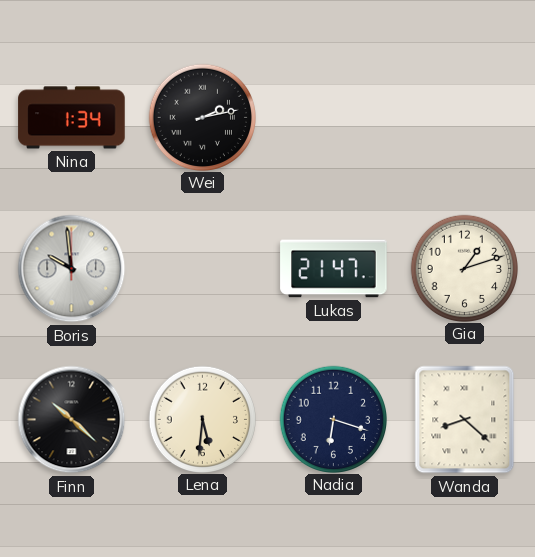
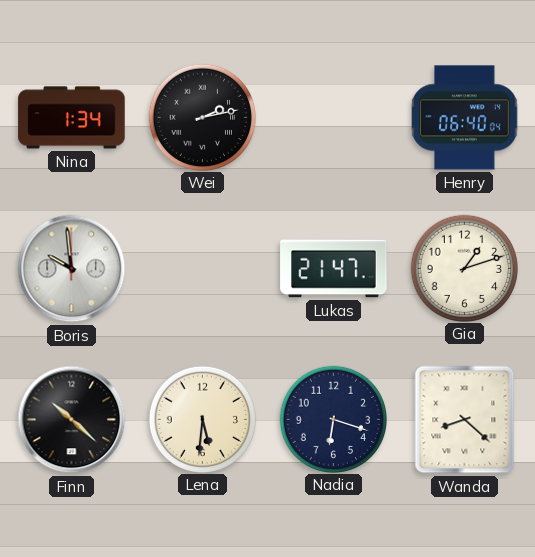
Henry: none -> 06:40
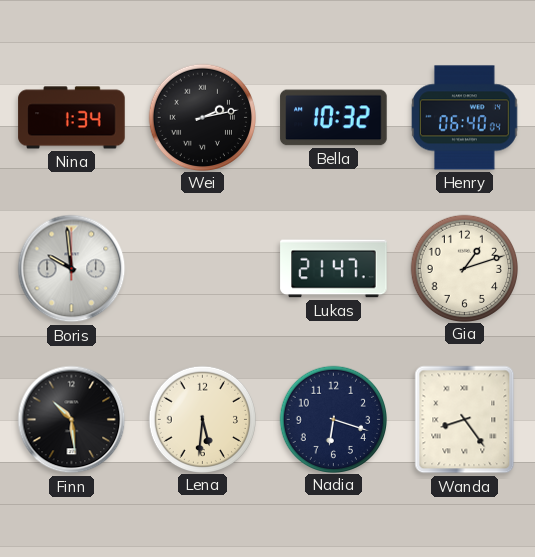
Bella: none -> 10:32
Finn: 10:22 -> 10:29
Wanda: 8:22 -> 8:24
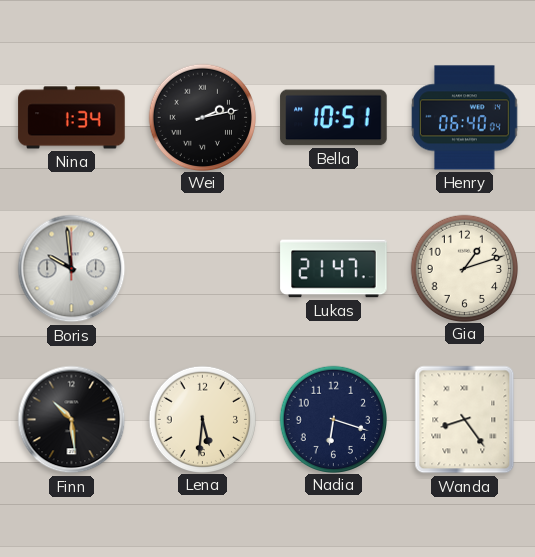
Bella: 10:32 -> 10:51
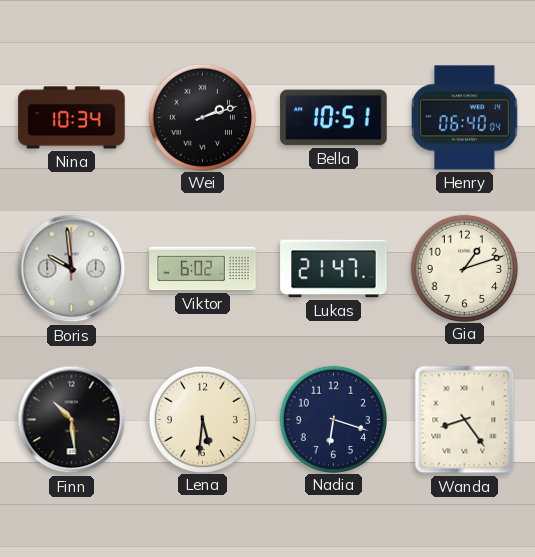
Nina: 1:34 -> 10:34
Wei: 2:13 -> 2:12
Viktor: none -> 6:02
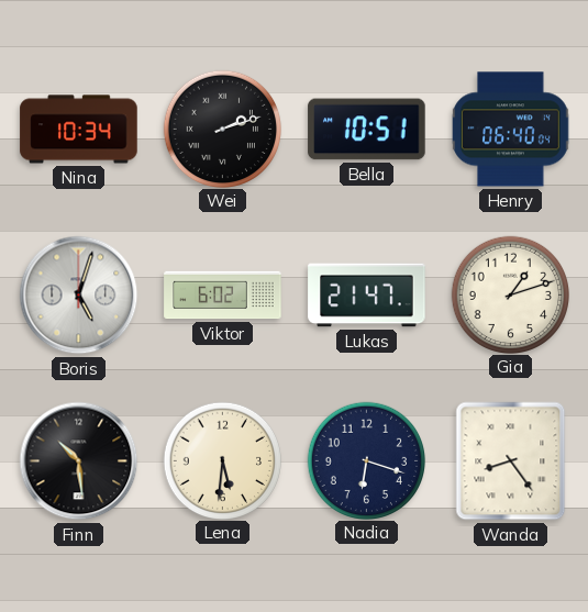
Boris: 9:59 -> 5:03
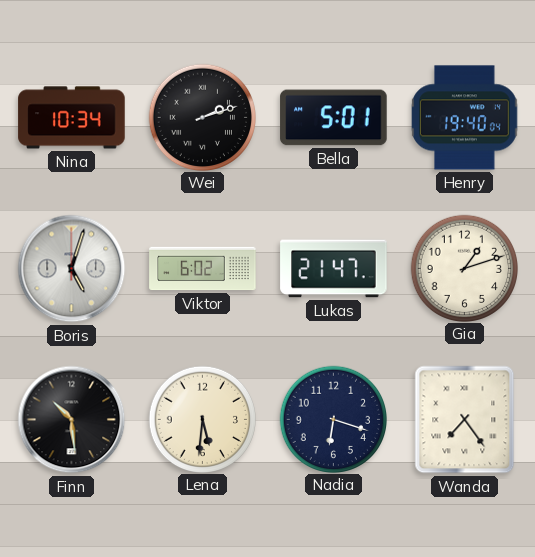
Bella: 10:51 -> 5:01
Henry: 06:40 -> 19:40
Wanda: 8:24 -> 7:24
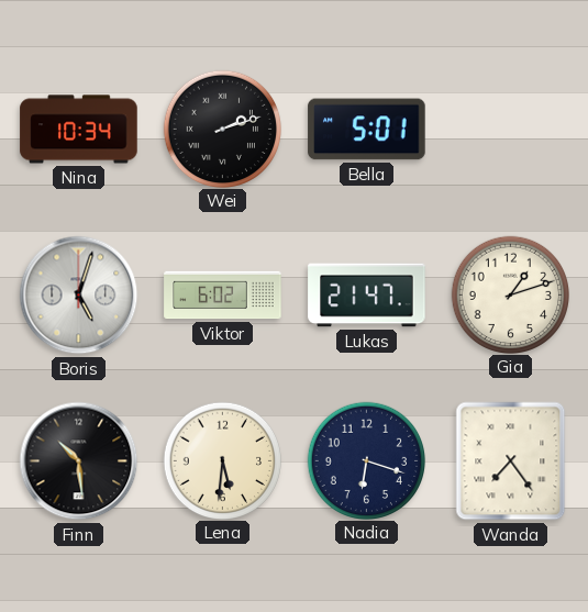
Henry: 19:40 -> none
